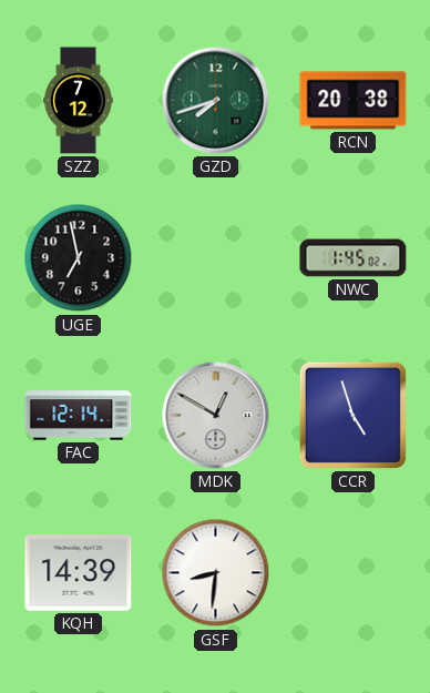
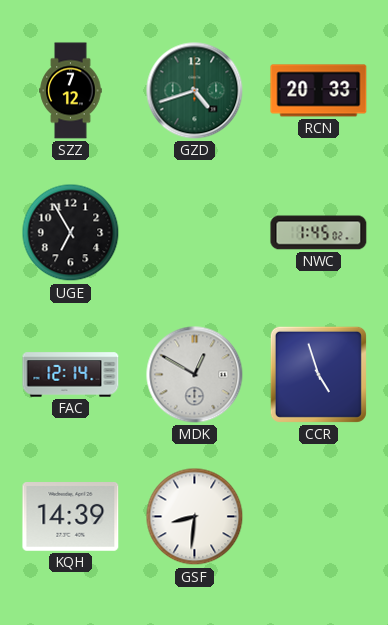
GZD: 7:42 -> 4:42
RCN: 20:38 -> 20:33
UGE: 6:58 -> 6:55
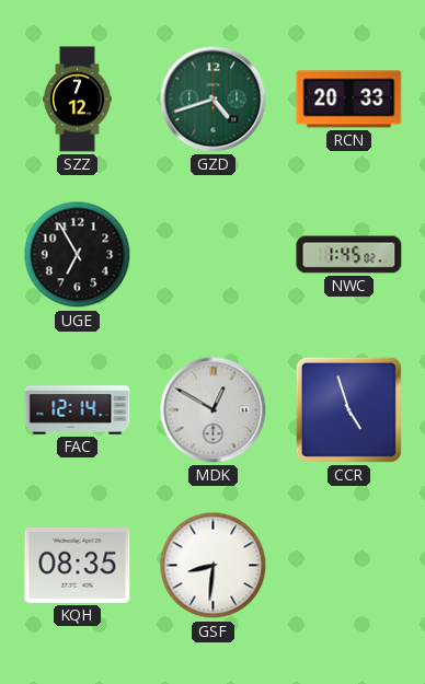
KQH: 14:39 -> 08:35
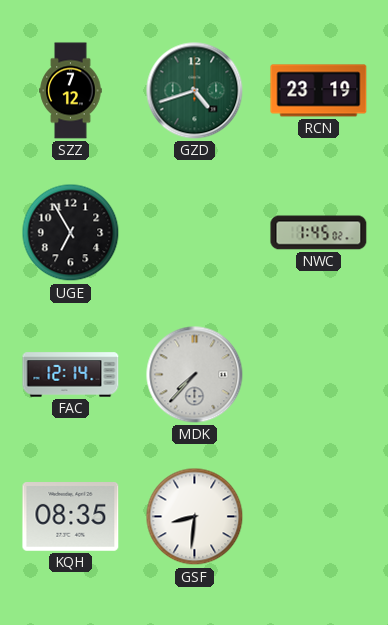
RCN: 20:33 -> 23:19
MDK: 12:50 -> 7:37
CCR: 4:57 -> none
